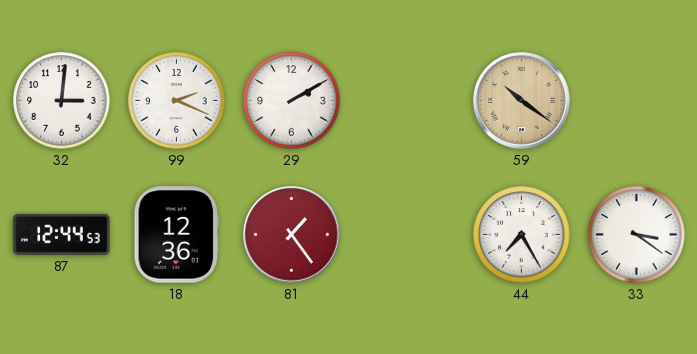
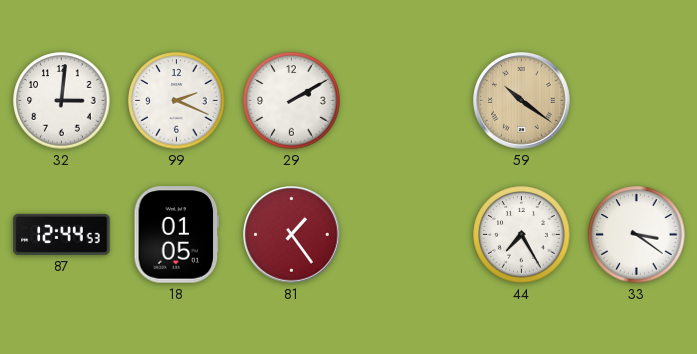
18: 12:36 -> 01:05
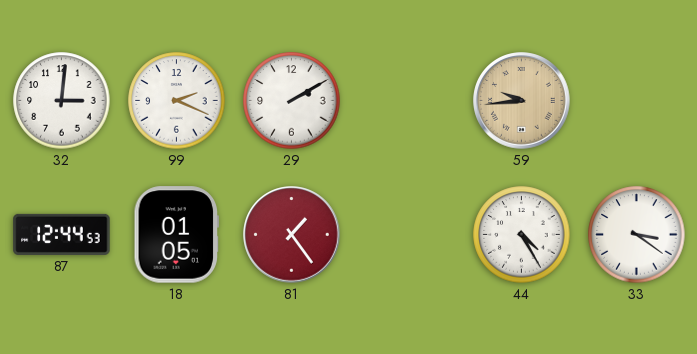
59: 10:21 -> 9:44
44: 7:25 -> 4:25
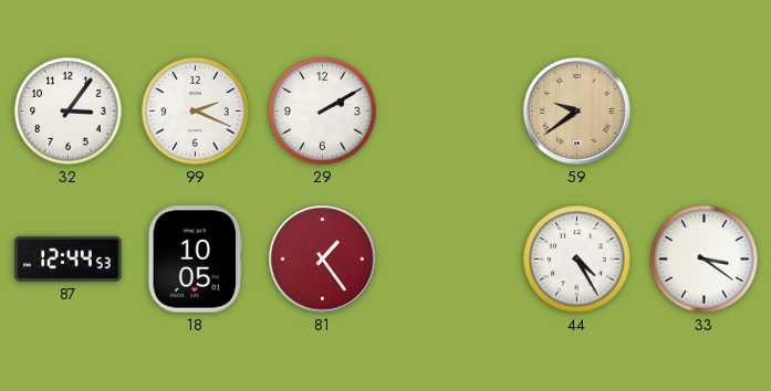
32: 3:01 -> 3:06
59: 9:44 -> 9:39
18: 01:05 -> 10:05
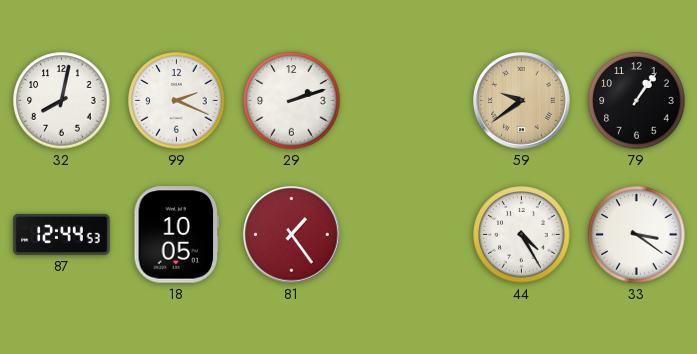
32: 3:06 -> 8:02
29: 2:10 -> 2:12
79: none -> 1:06
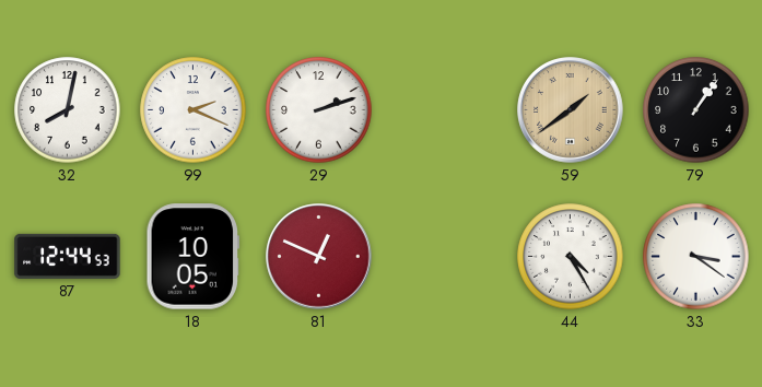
59: 9:39 -> 1:39
81: 1:24 -> 12:49
